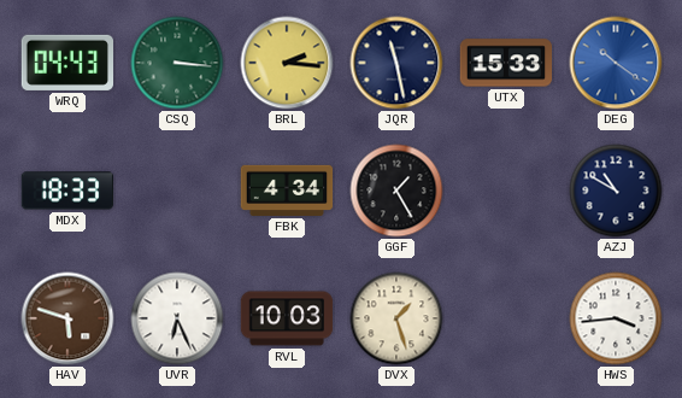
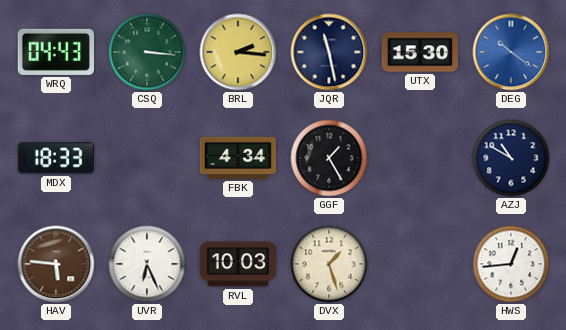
UTX: 15:33 -> 15:30
HAV: 5:48 -> 5:46
HWS: 3:44 -> 12:44
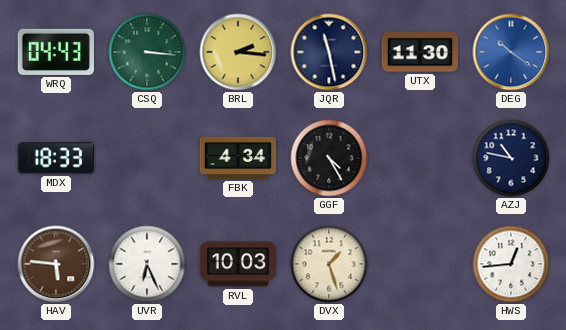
UTX: 15:30 -> 11:30
GGF: 1:25 -> 4:25
AZJ: 10:50 -> 10:47
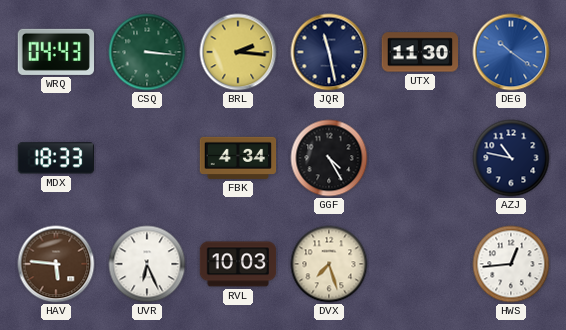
DVX: 1:27 -> 7:27
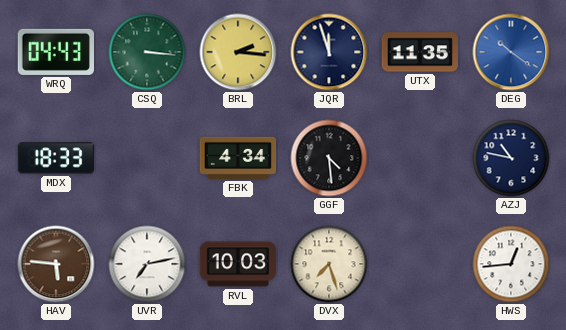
JQR: 11:28 -> 11:57
UTX: 11:30 -> 11:35
GGF: 4:25 -> 4:29
UVR: 6:26 -> 7:13
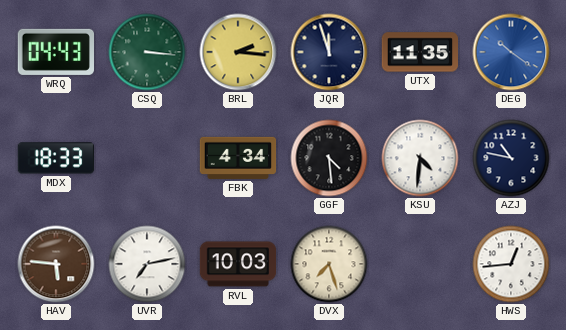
KSU: none -> 4:31
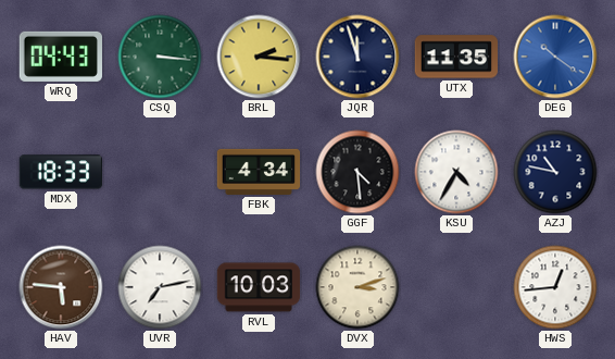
KSU: 4:31 -> 4:35
DVX: 7:27 -> 3:12
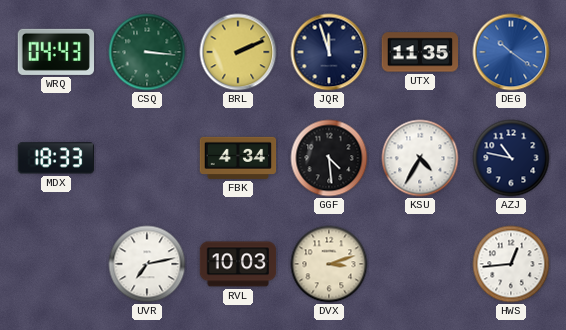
BRL: 2:16 -> 2:11
HAV: 5:46 -> none
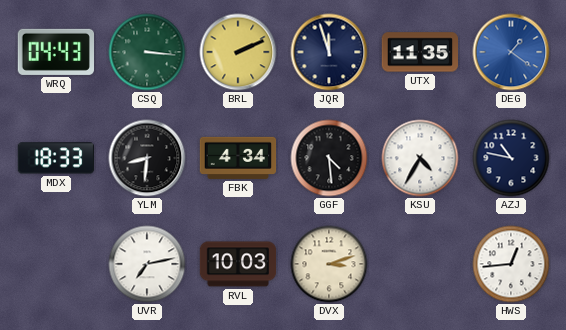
DEG: 10:21 -> 1:21
YLM: none -> 8:31
